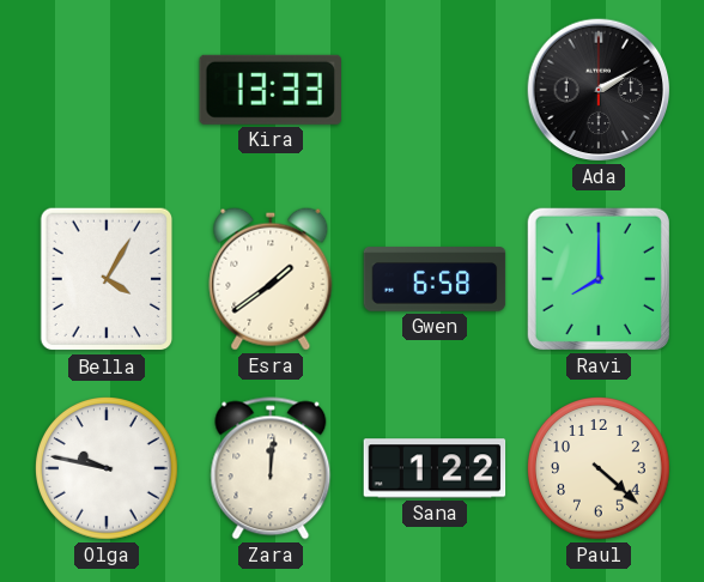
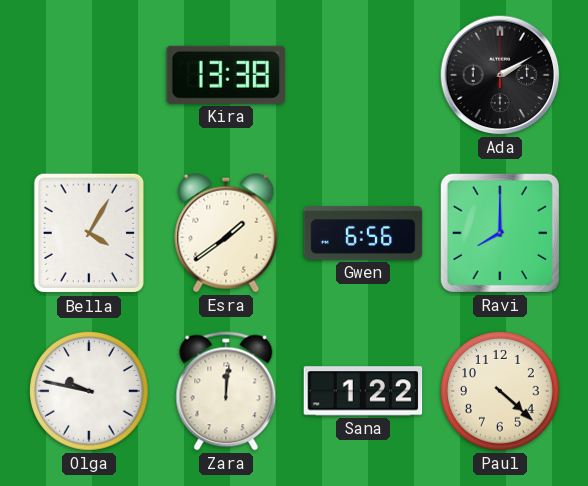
Kira: 13:33 -> 13:38
Gwen: 6:58 -> 6:56
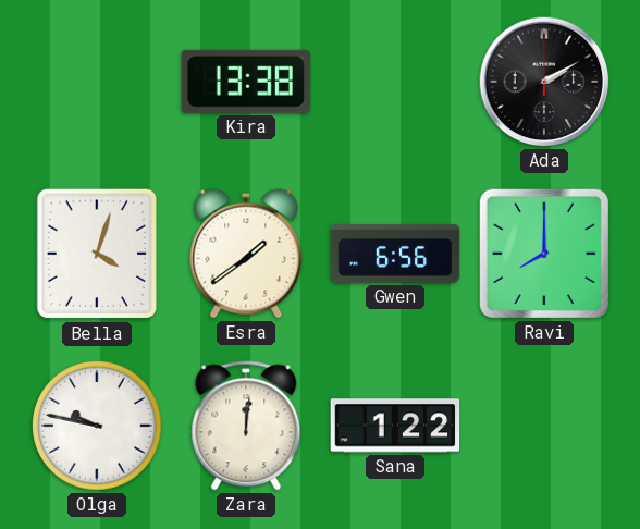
Bella: 4:05 -> 4:03
Paul: 4:22 -> none
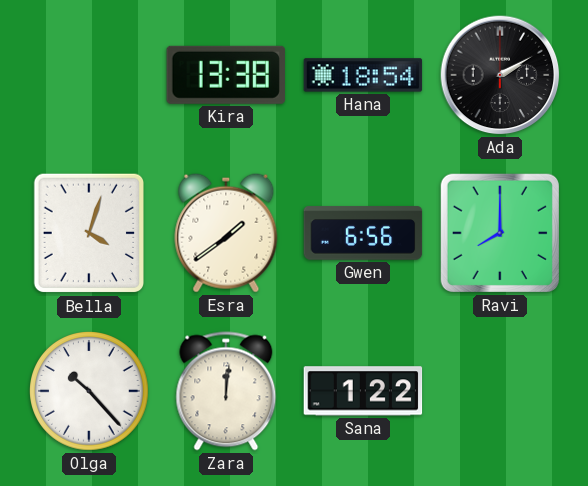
Hana: none -> 18:54
Olga: 9:47 -> 10:23
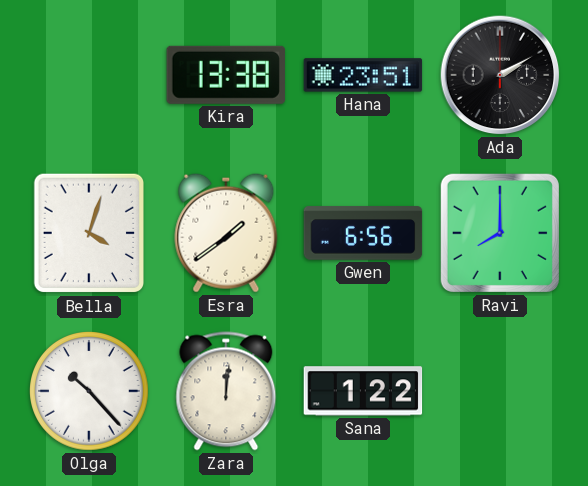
Hana: 18:54 -> 23:51
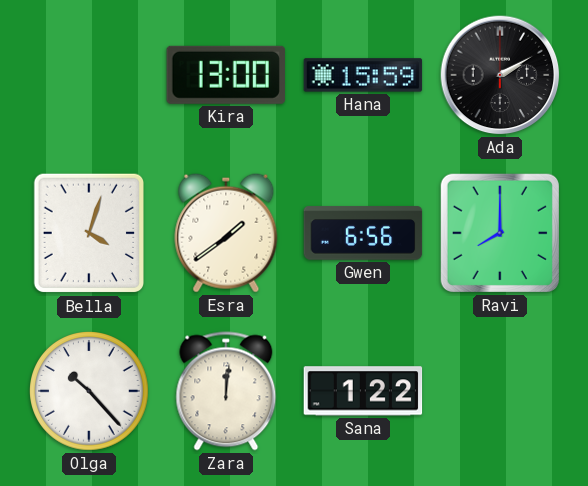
Kira: 13:38 -> 13:00
Hana: 23:51 -> 15:59
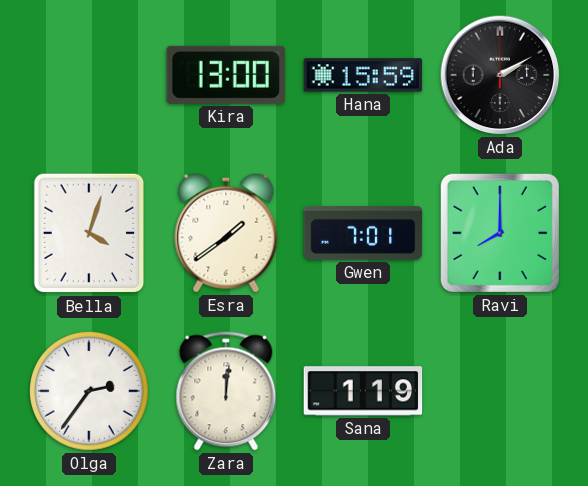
Gwen: 6:56 -> 7:01
Olga: 10:23 -> 2:36
Sana: 1:22 -> 1:19
